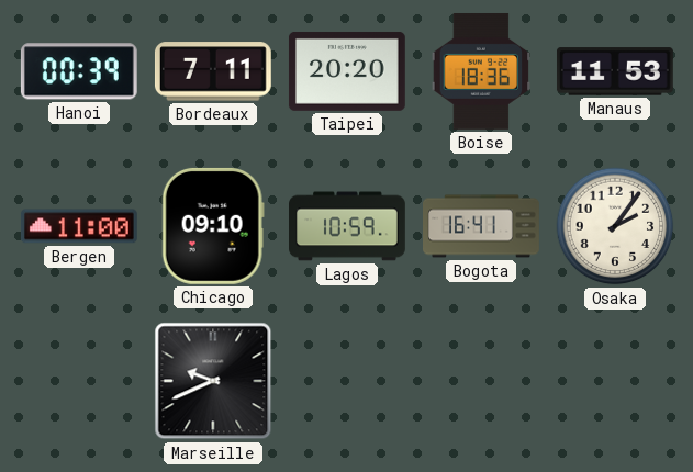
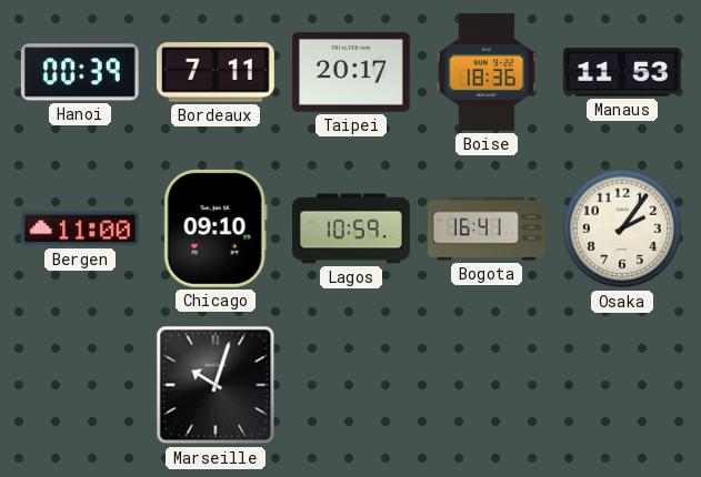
Taipei: 20:20 -> 20:17
Marseille: 9:41 -> 10:03
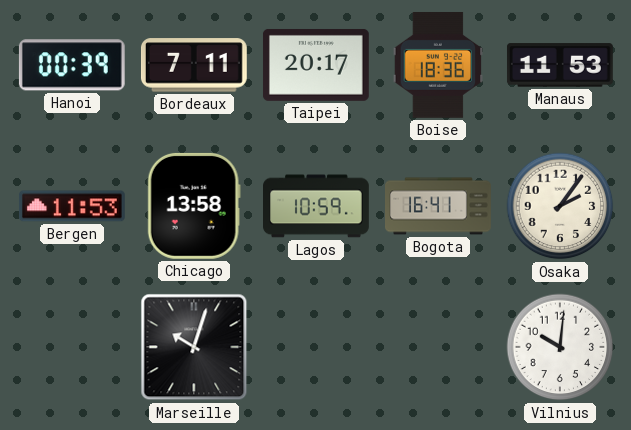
Bergen: 11:00 -> 11:53
Chicago: 09:10 -> 13:58
Vilnius: none -> 10:01
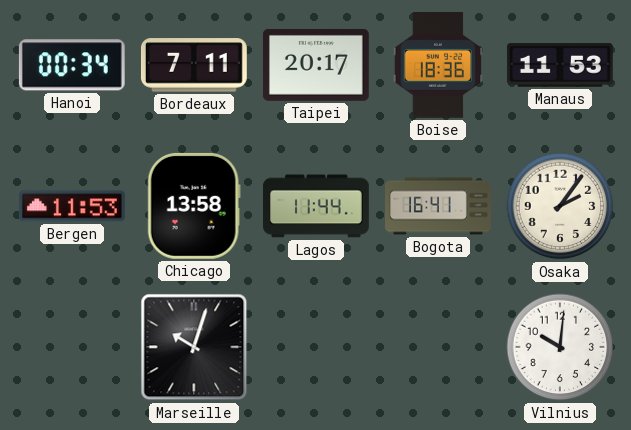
Hanoi: 00:39 -> 00:34
Lagos: 10:59 -> 11:44
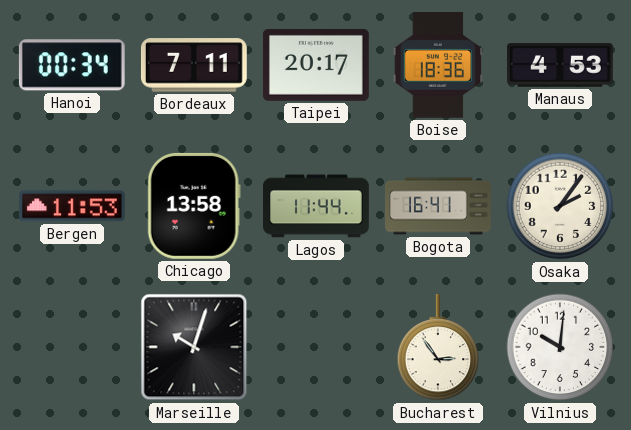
Manaus: 11:53 -> 4:53
Bucharest: none -> 2:54
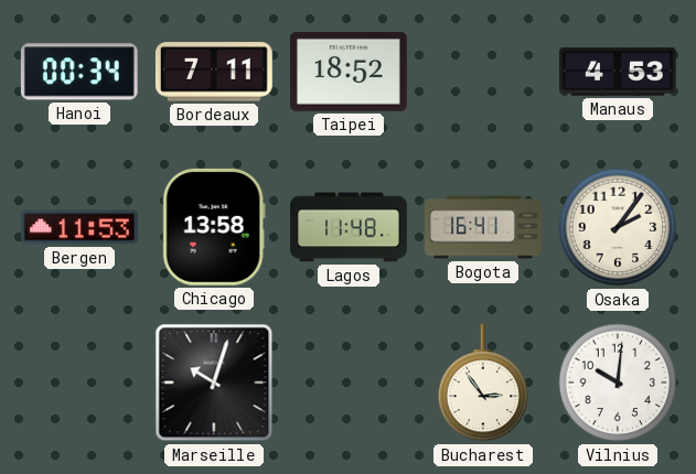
Taipei: 20:17 -> 18:52
Boise: 18:36 -> none
Lagos: 11:44 -> 11:48
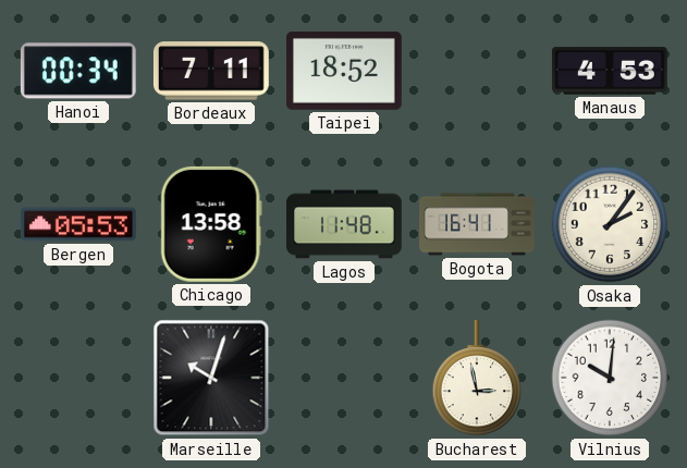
Bergen: 11:53 -> 05:53
Bucharest: 2:54 -> 2:58
